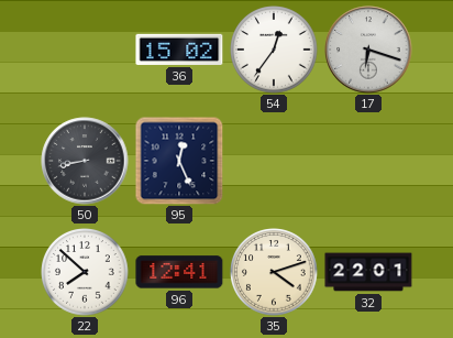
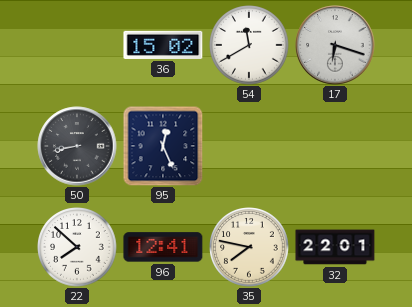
54: 12:36 -> 11:40
35: 4:12 -> 7:47
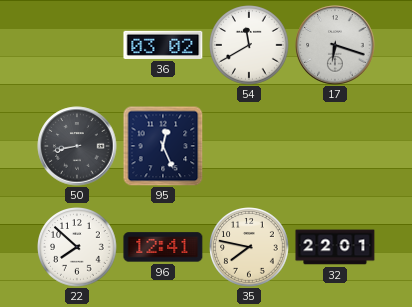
36: 15:02 -> 03:02
